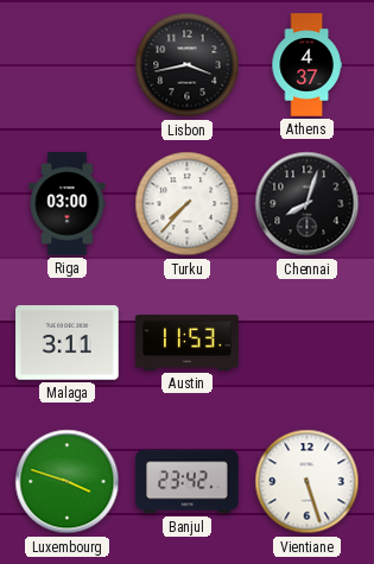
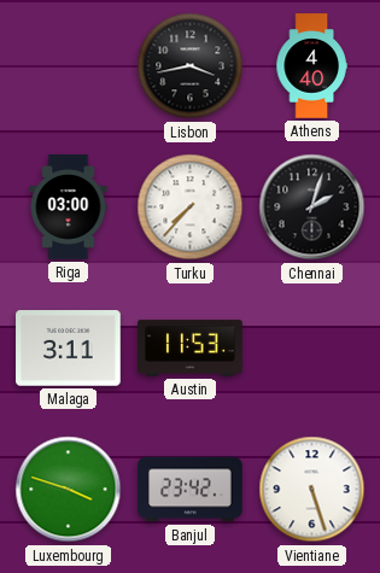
Athens: 4:37 -> 4:40
Chennai: 8:03 -> 2:03
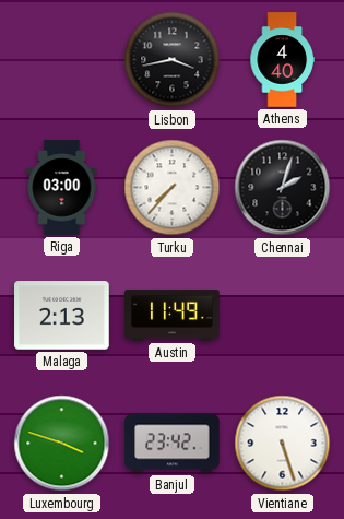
Malaga: 3:11 -> 2:13
Austin: 11:53 -> 11:49
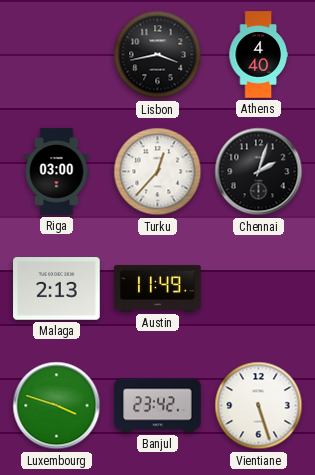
Turku: 7:37 -> 12:37
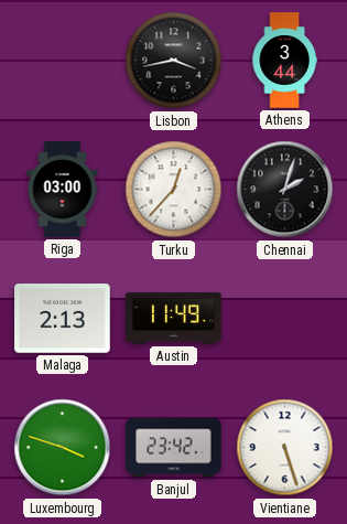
Athens: 4:40 -> 3:44
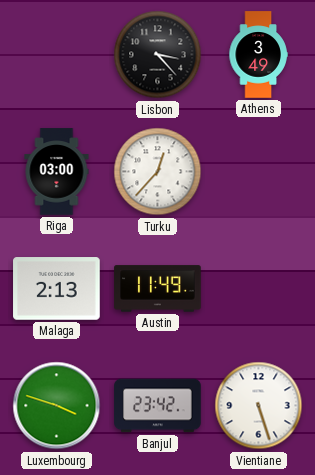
Lisbon: 3:43 -> 3:23
Athens: 3:44 -> 3:49
Chennai: 2:03 -> none
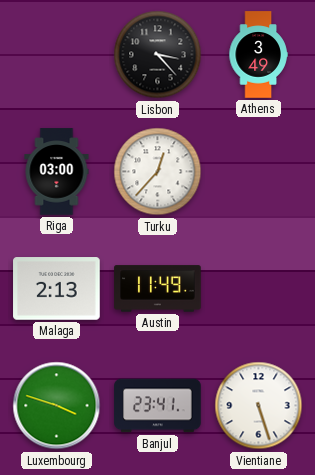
Banjul: 23:42 -> 23:41
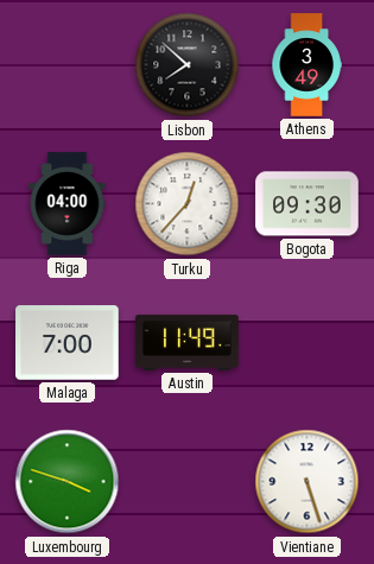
Lisbon: 3:23 -> 7:52
Riga: 03:00 -> 04:00
Bogota: none -> 09:30
Malaga: 2:13 -> 7:00
Banjul: 23:41 -> none
